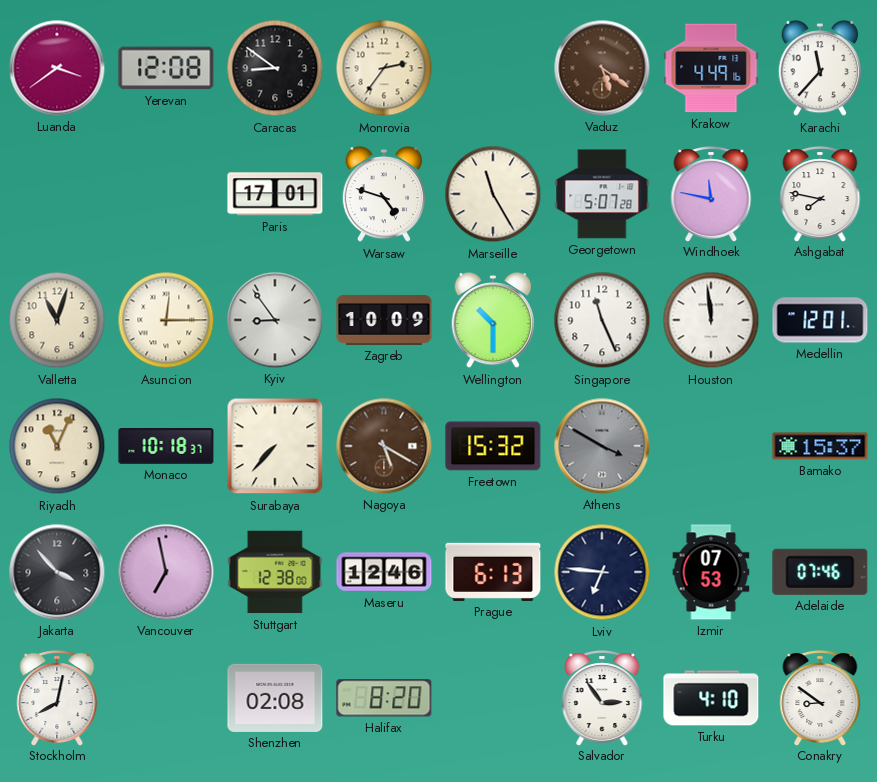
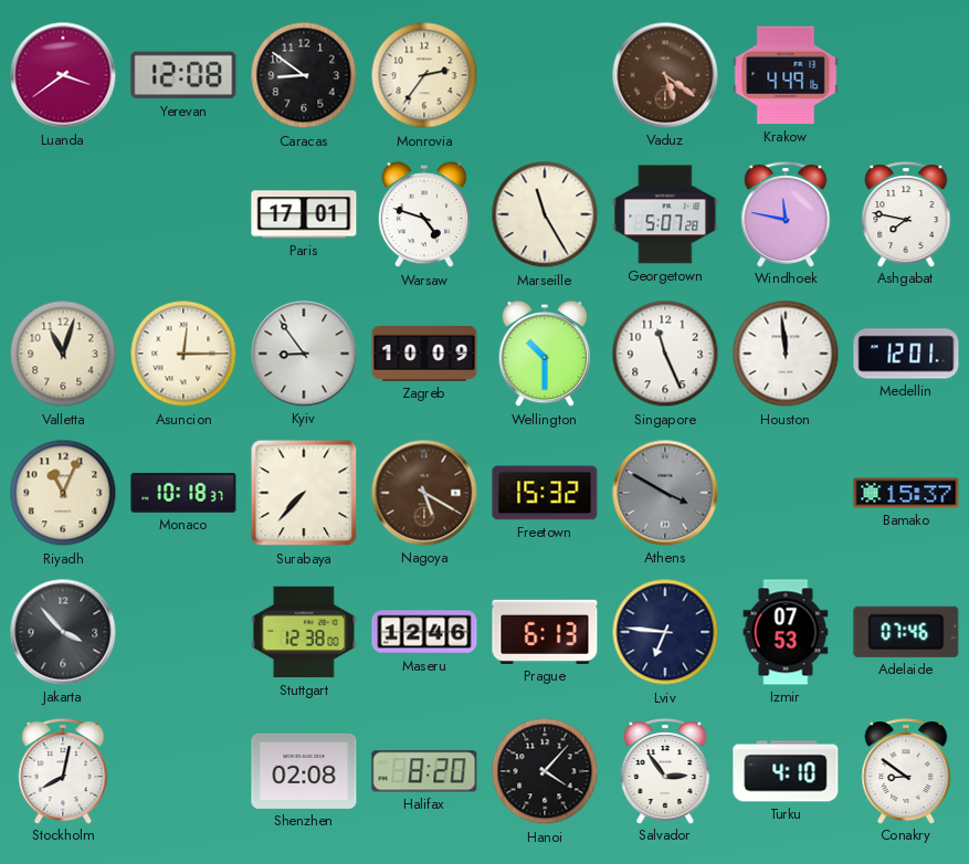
Karachi: 11:37 -> none
Vancouver: 6:58 -> none
Hanoi: none -> 4:07
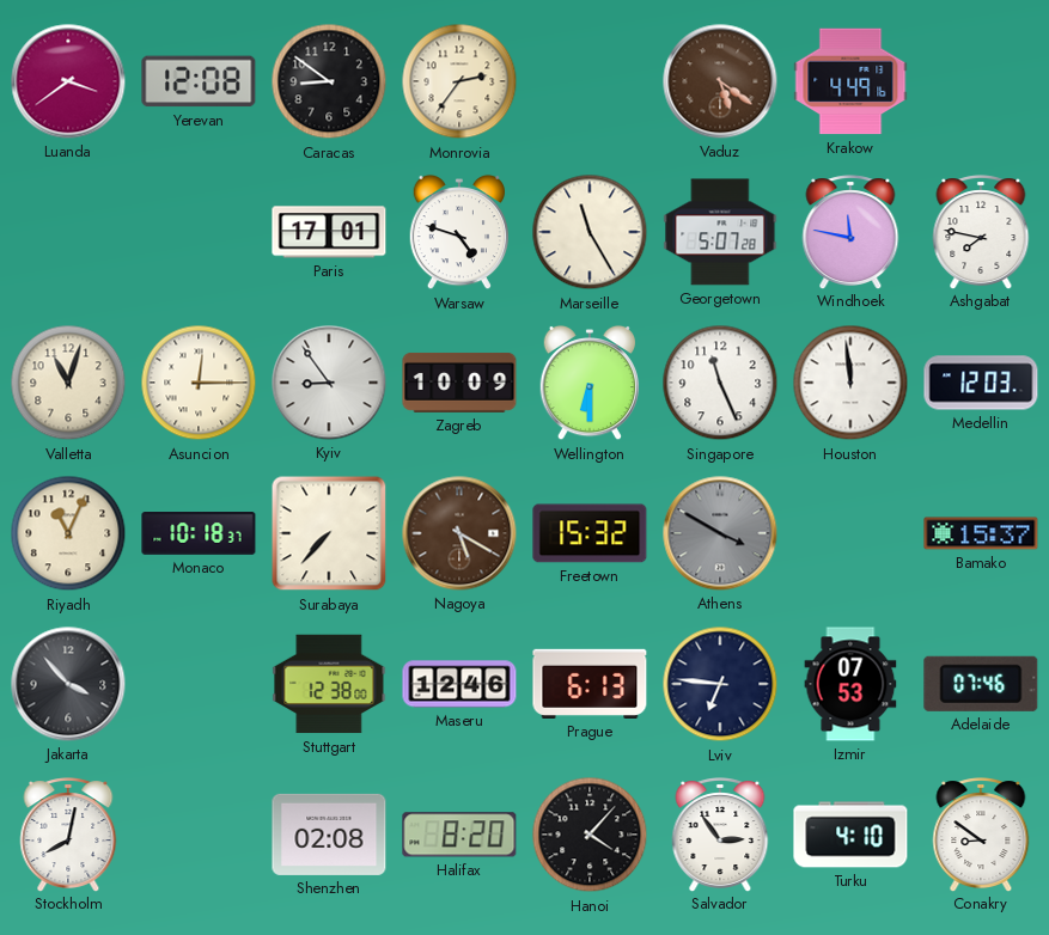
Wellington: 10:30 -> 6:30
Medellin: 12:01 -> 12:03
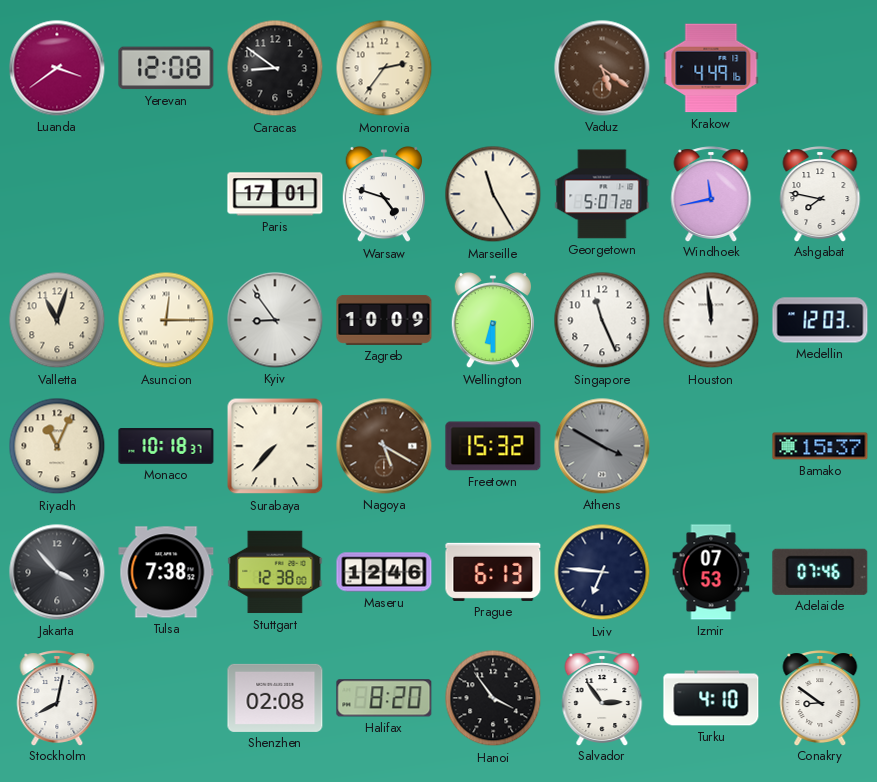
Windhoek: 11:47 -> 11:43
Tulsa: none -> 7:38
Hanoi: 4:07 -> 3:54
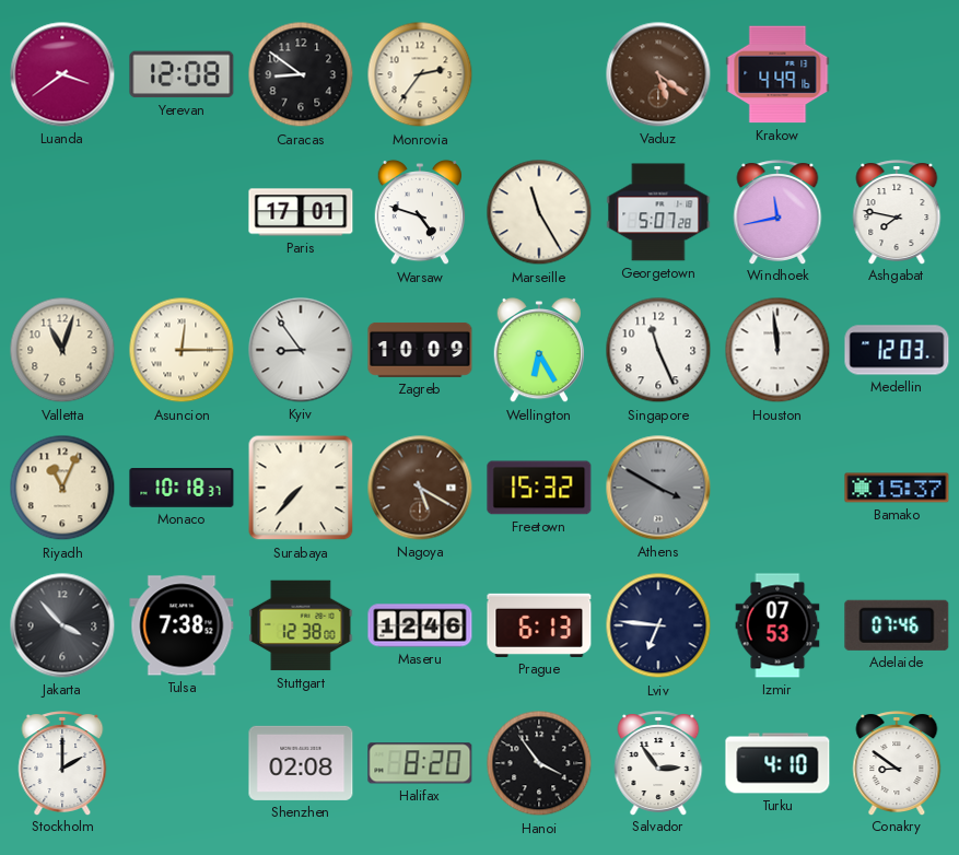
Wellington: 6:30 -> 6:25
Stockholm: 8:02 -> 2:00
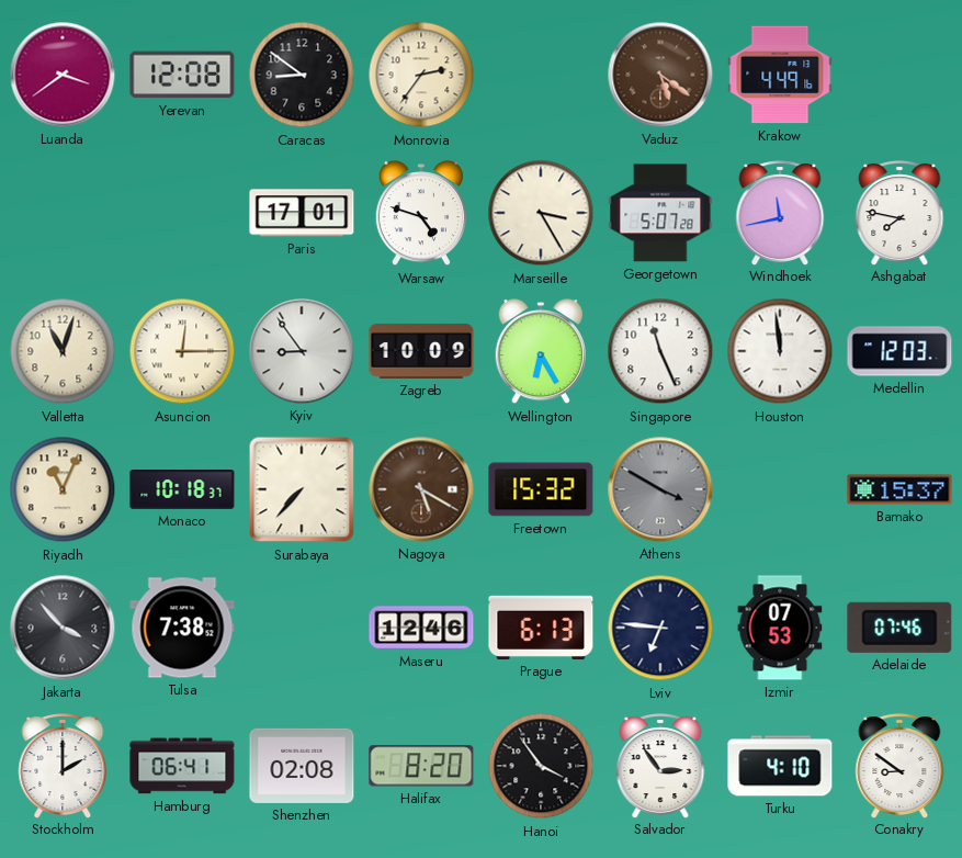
Marseille: 11:25 -> 3:25
Stuttgart: 12:38 -> none
Hamburg: none -> 06:41
